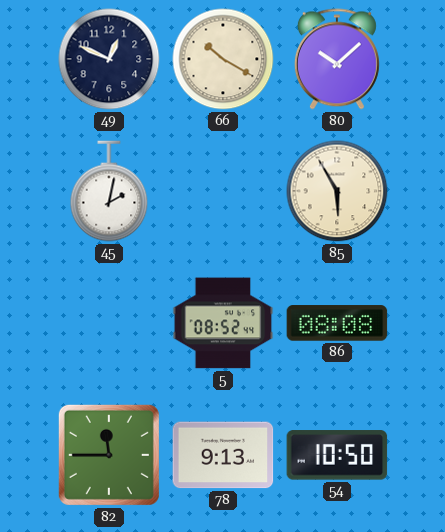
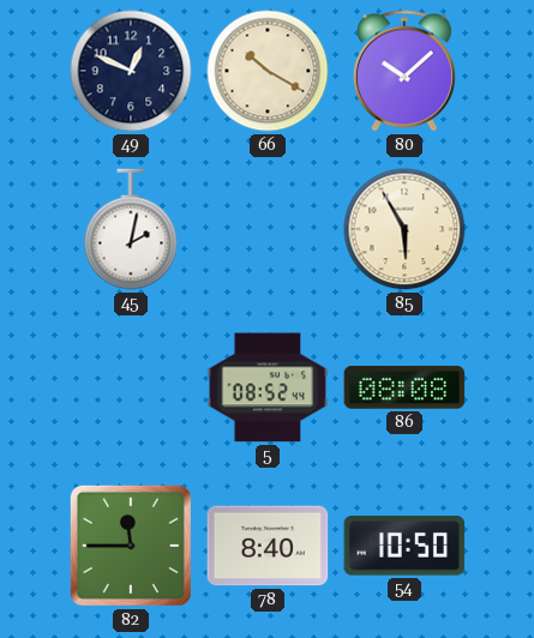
78: 9:13 -> 8:40
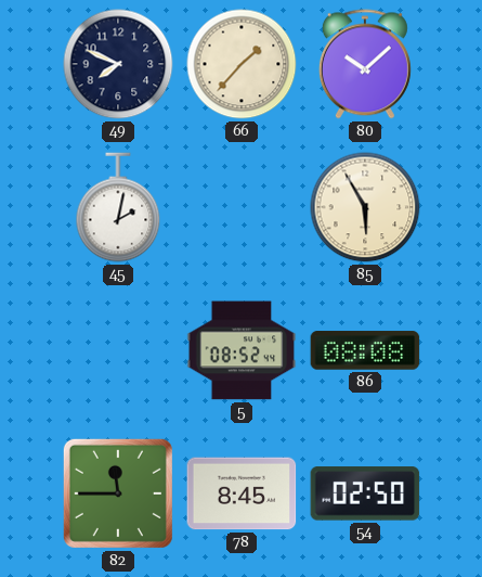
49: 12:49 -> 7:49
66: 10:20 -> 1:37
78: 8:40 -> 8:45
54: 10:50 -> 02:50
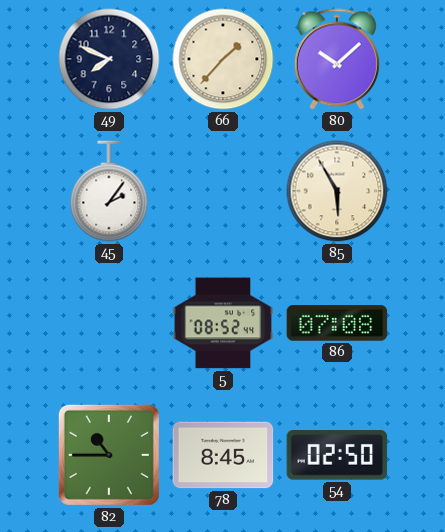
45: 2:02 -> 2:06
86: 08:08 -> 07:08
82: 11:45 -> 10:45
